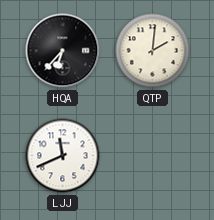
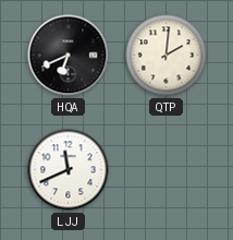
HQA: 6:37 -> 6:41
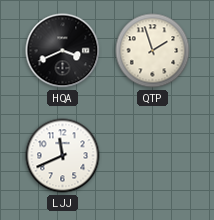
HQA: 6:41 -> 3:41
QTP: 2:01 -> 1:57
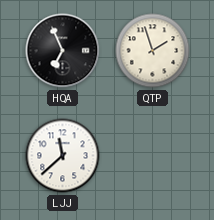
HQA: 3:41 -> 6:56
LJJ: 11:41 -> 11:38
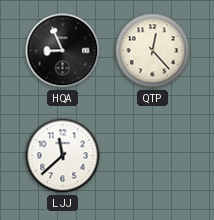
HQA: 6:56 -> 8:56
QTP: 1:57 -> 12:23
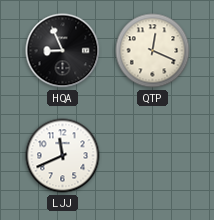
QTP: 12:23 -> 12:19
LJJ: 11:38 -> 11:41
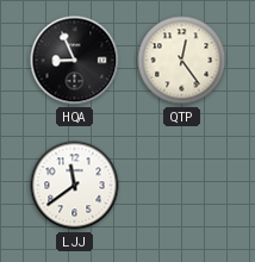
QTP: 12:19 -> 12:24
LJJ: 11:41 -> 11:39
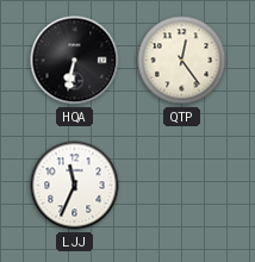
HQA: 8:56 -> 6:32
LJJ: 11:39 -> 11:34
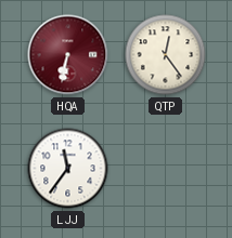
HQA dial: black -> burgundy
LJJ: 11:34 -> 11:36
